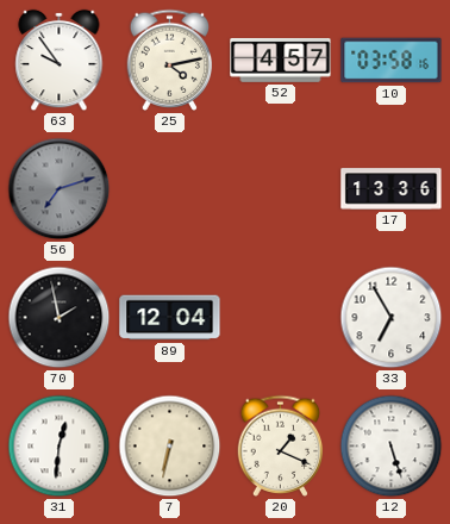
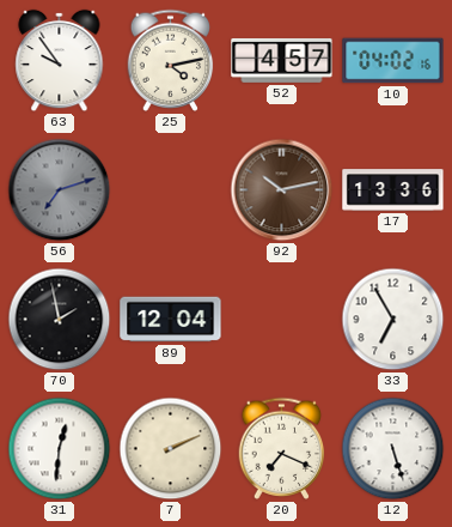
10: 03:58 -> 04:02
92: none -> 10:13
7: 6:32 -> 2:11
20: 1:19 -> 7:19
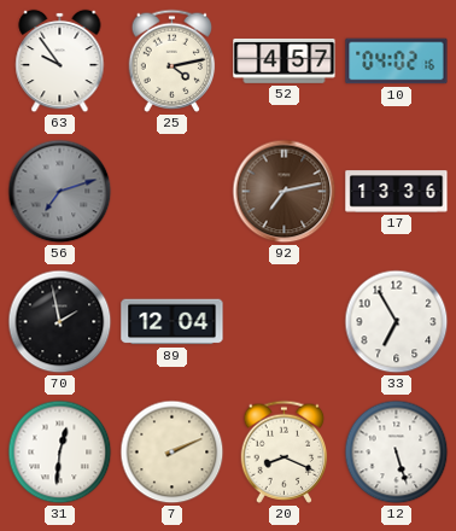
92: 10:13 -> 7:13
20: 7:19 -> 8:19
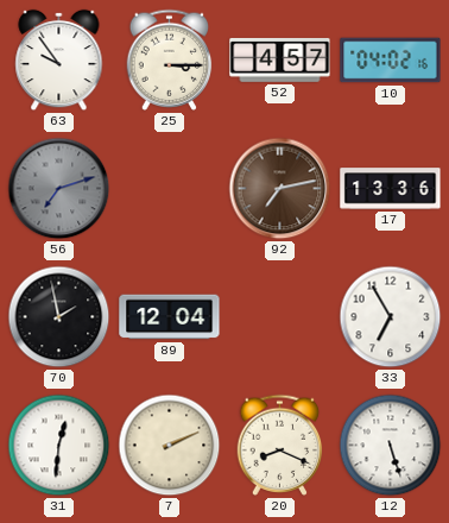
25: 4:13 -> 3:15
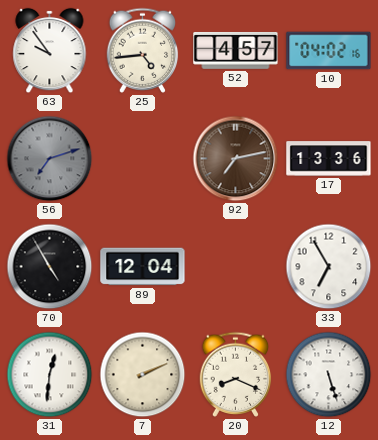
25: 3:15 -> 4:44
70: 1:58 -> 4:55
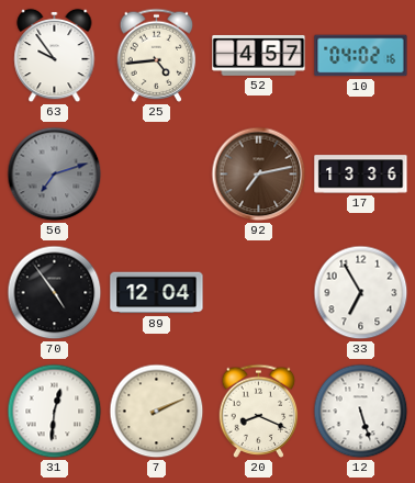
70: 4:55 -> 4:54
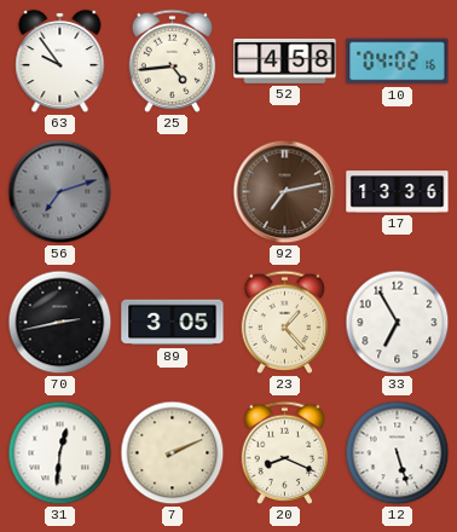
52: 4:57 -> 4:58
70: 4:54 -> 2:43
89: 12:04 -> 3:05
23: none -> 1:23
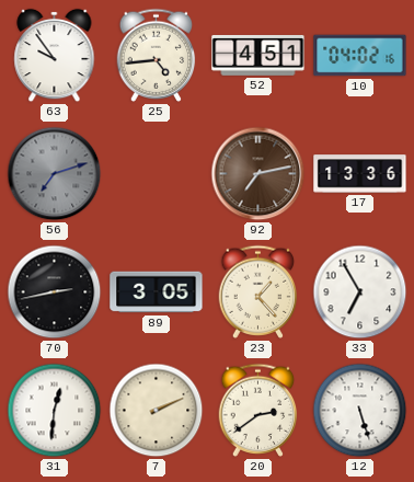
52: 4:58 -> 4:51
20: 8:19 -> 2:39
